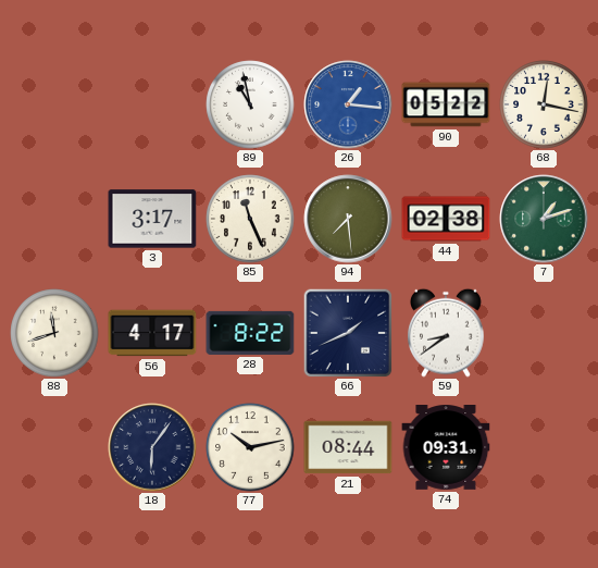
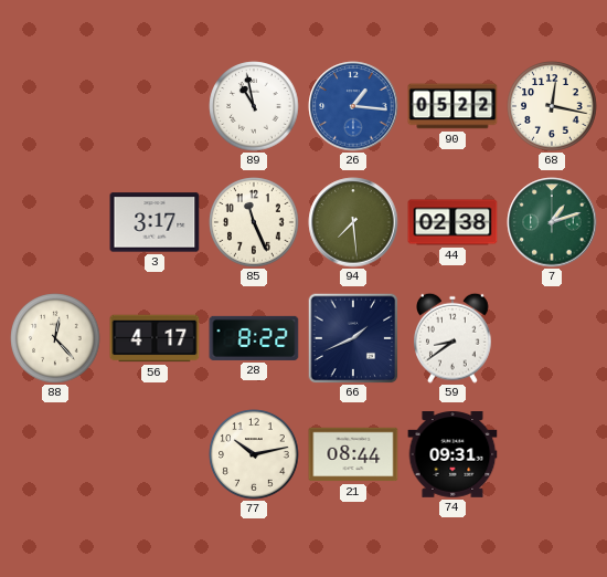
88: 11:42 -> 12:23
18: 6:06 -> none
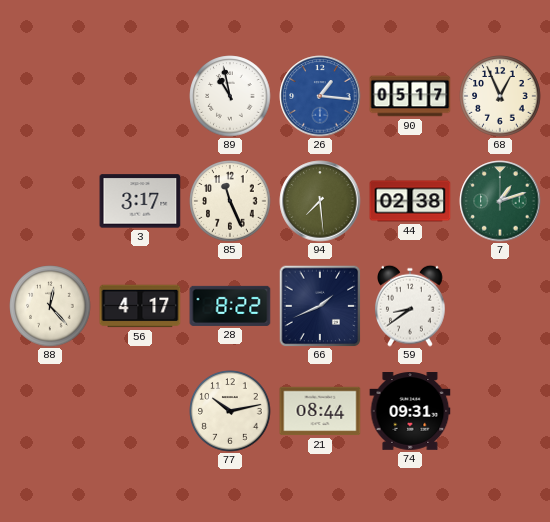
90: 05:22 -> 05:17
68: 12:17 -> 12:56
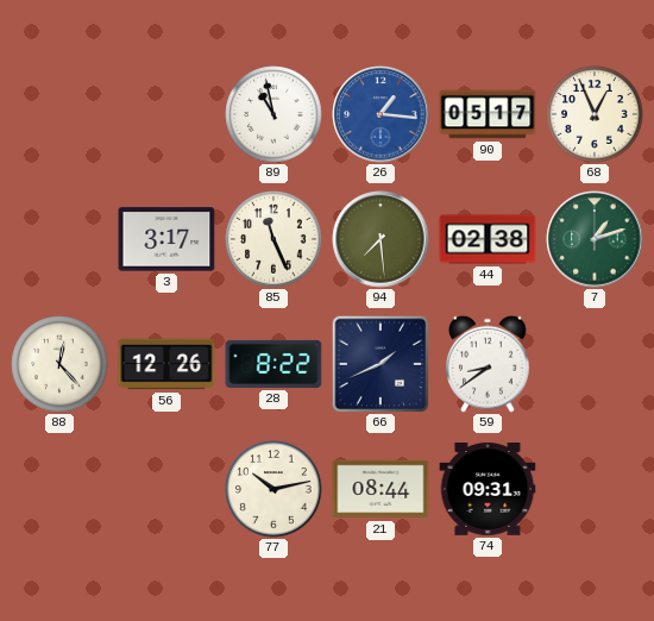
56: 4:17 -> 12:26
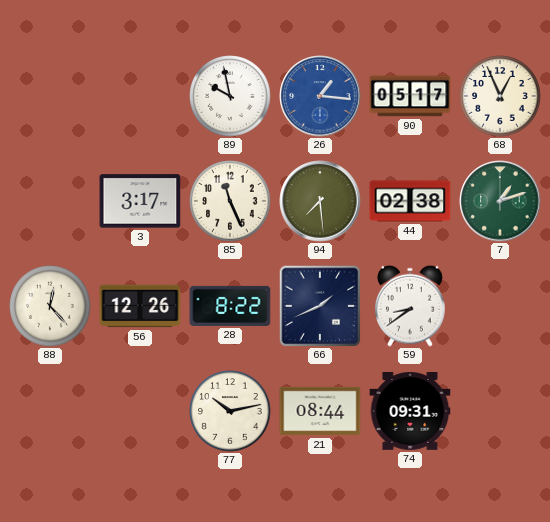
89: 10:58 -> 9:58
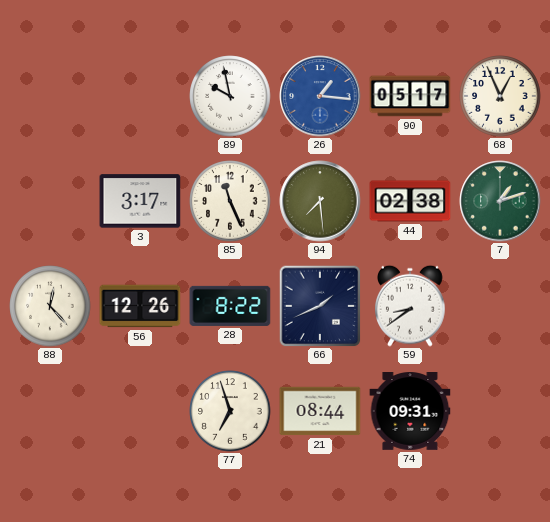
77: 10:13 -> 6:57
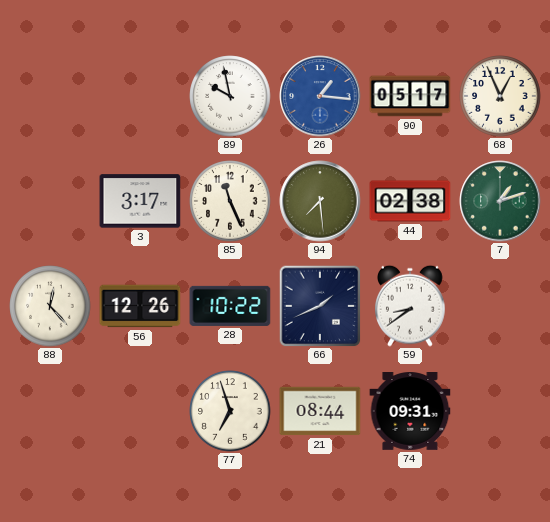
28: 8:22 -> 10:22
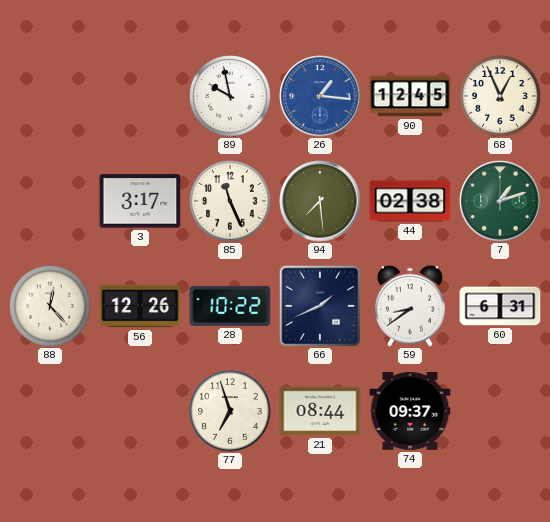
90: 05:17 -> 12:45
60: none -> 6:31
74: 09:31 -> 09:37
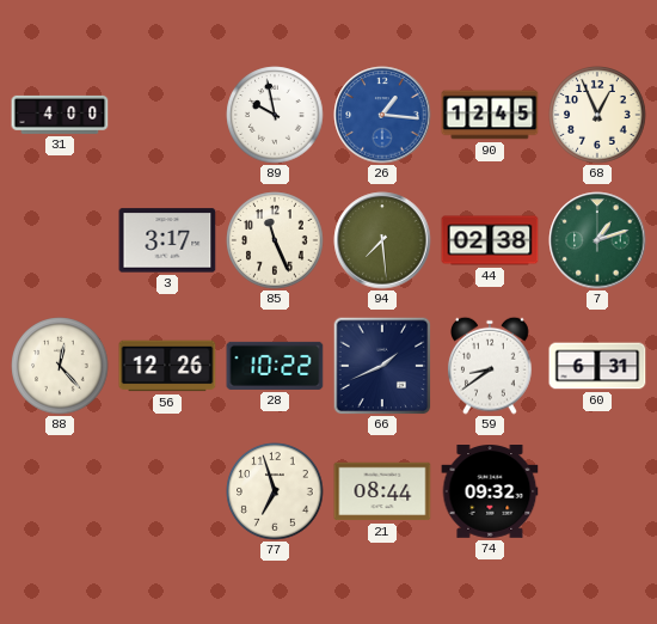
31: none -> 4:00
74: 09:37 -> 09:32
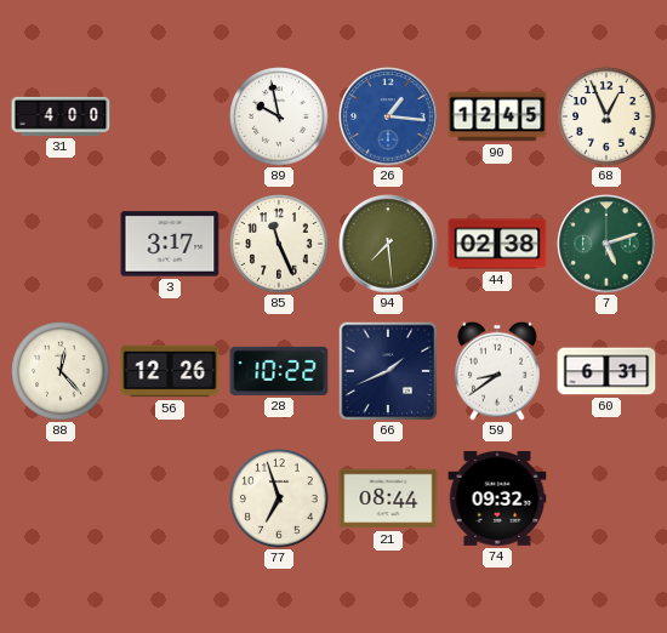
7: 1:12 -> 5:12
